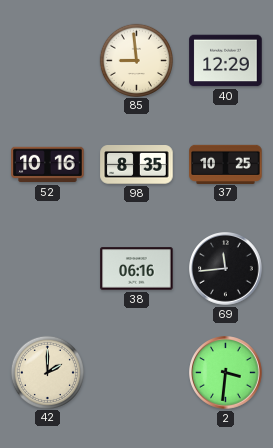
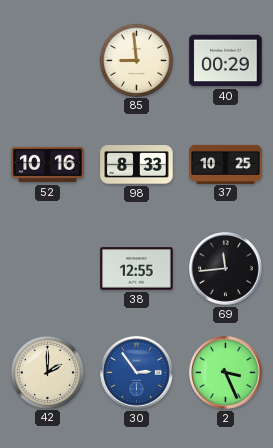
40: 12:29 -> 00:29
98: 8:35 -> 8:33
38: 06:16 -> 12:55
30: none -> 2:54
2: 3:31 -> 3:26
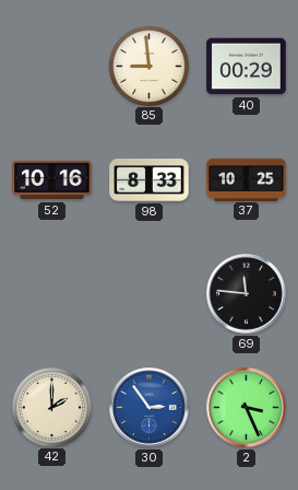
38: 12:55 -> none
69: 11:44 -> 11:46
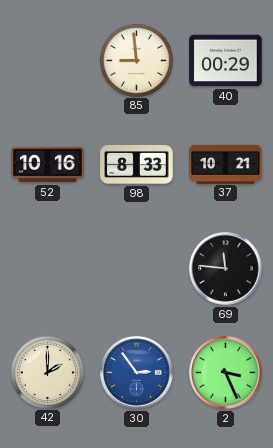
37: 10:25 -> 10:21
